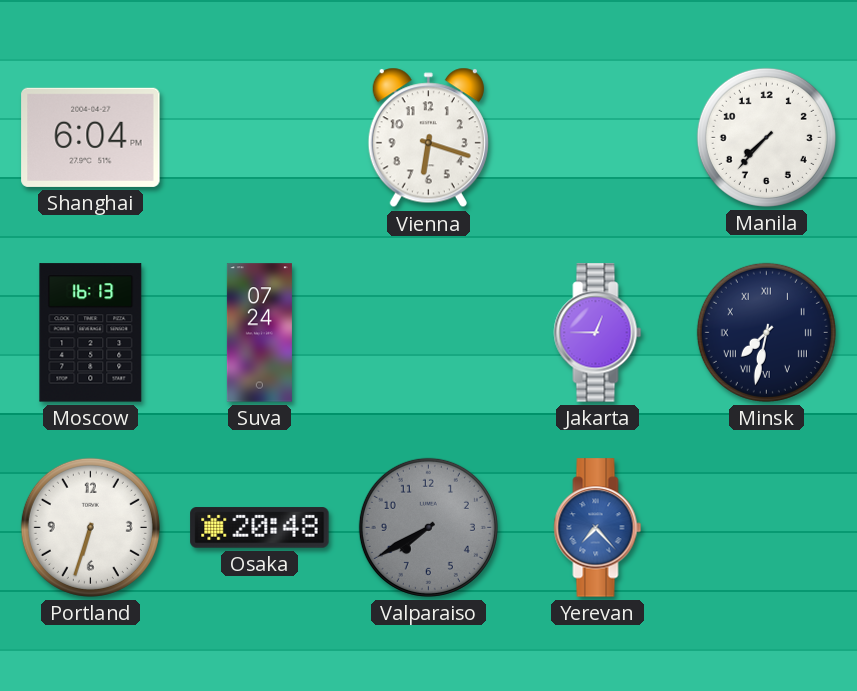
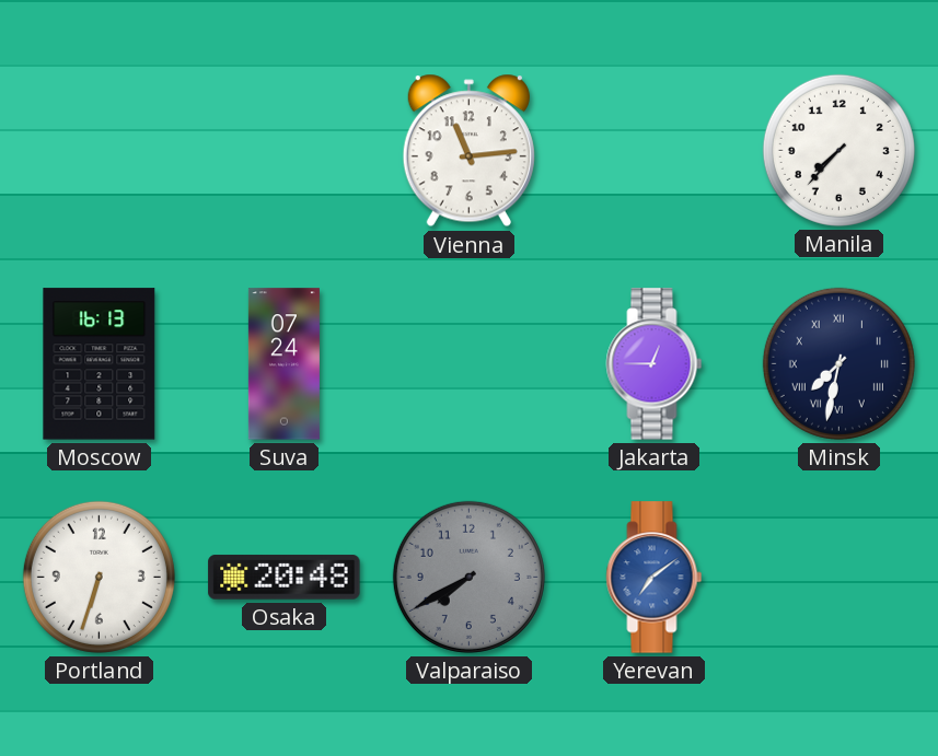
Shanghai: 6:04 -> none
Vienna: 6:18 -> 11:14
Yerevan: 7:23 -> 7:09
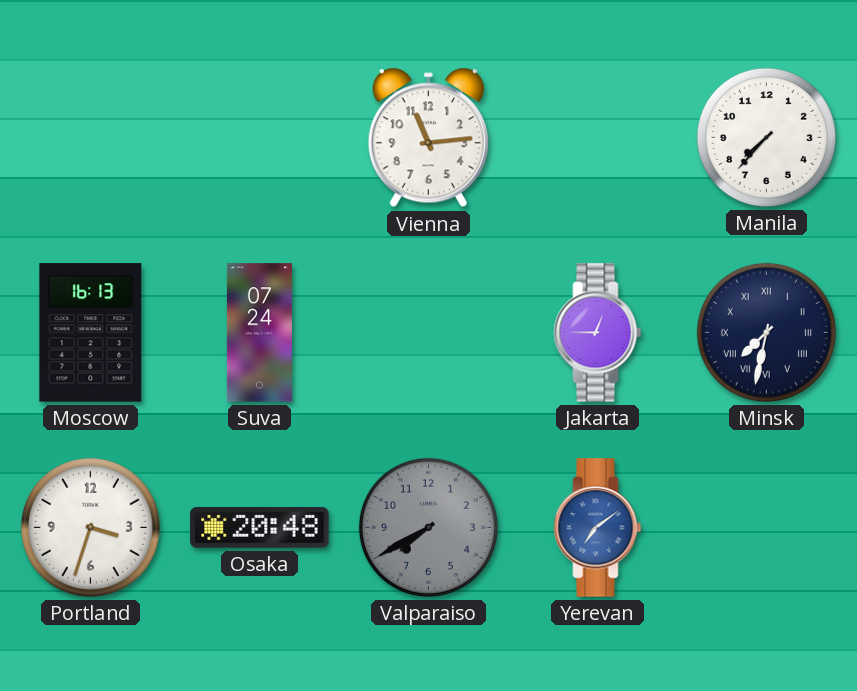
Portland: 6:33 -> 3:33
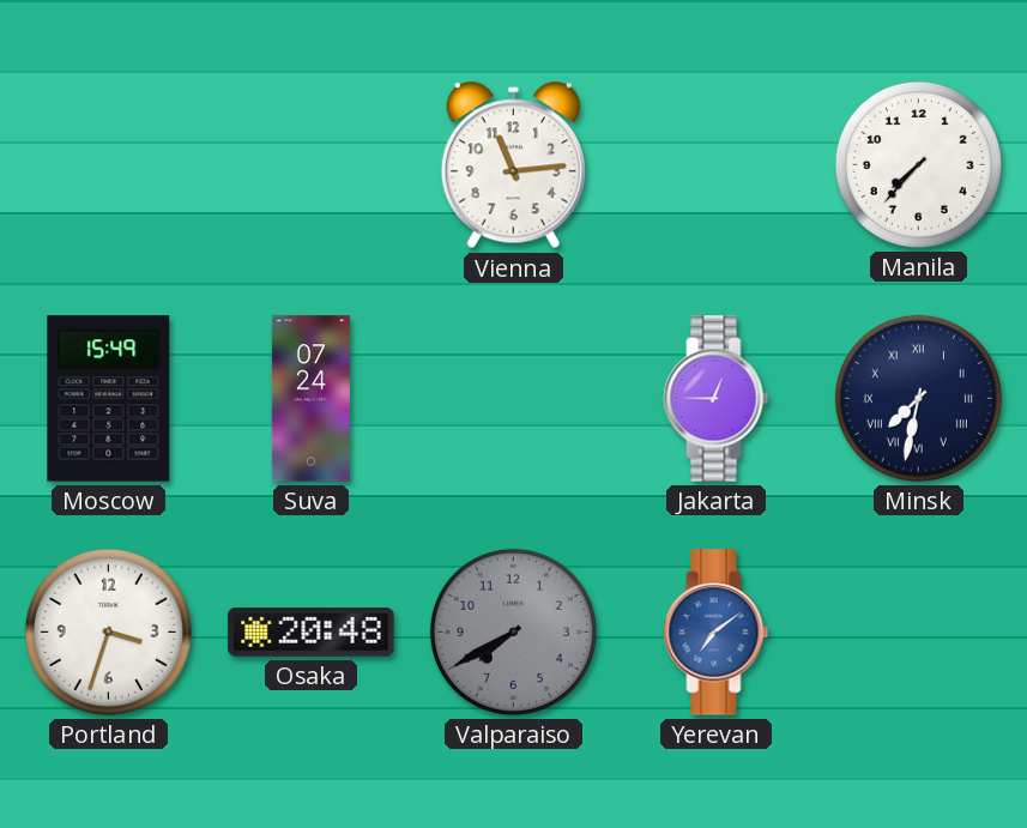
Moscow: 16:13 -> 15:49
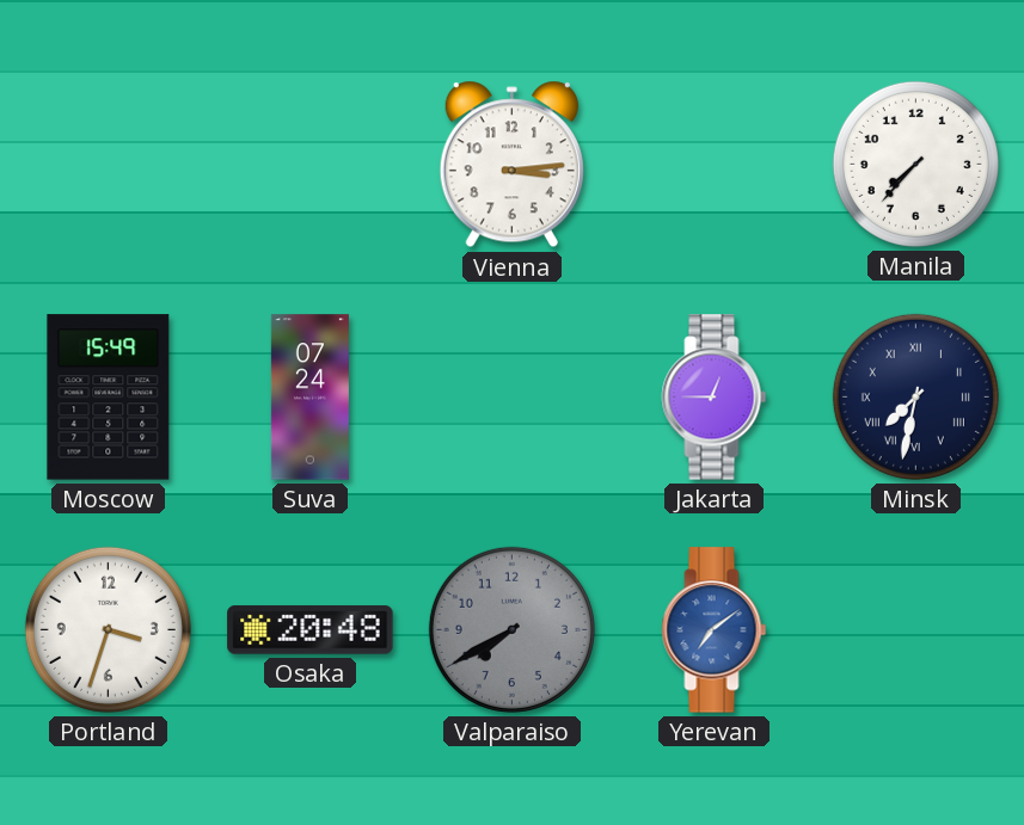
Vienna: 11:14 -> 3:14
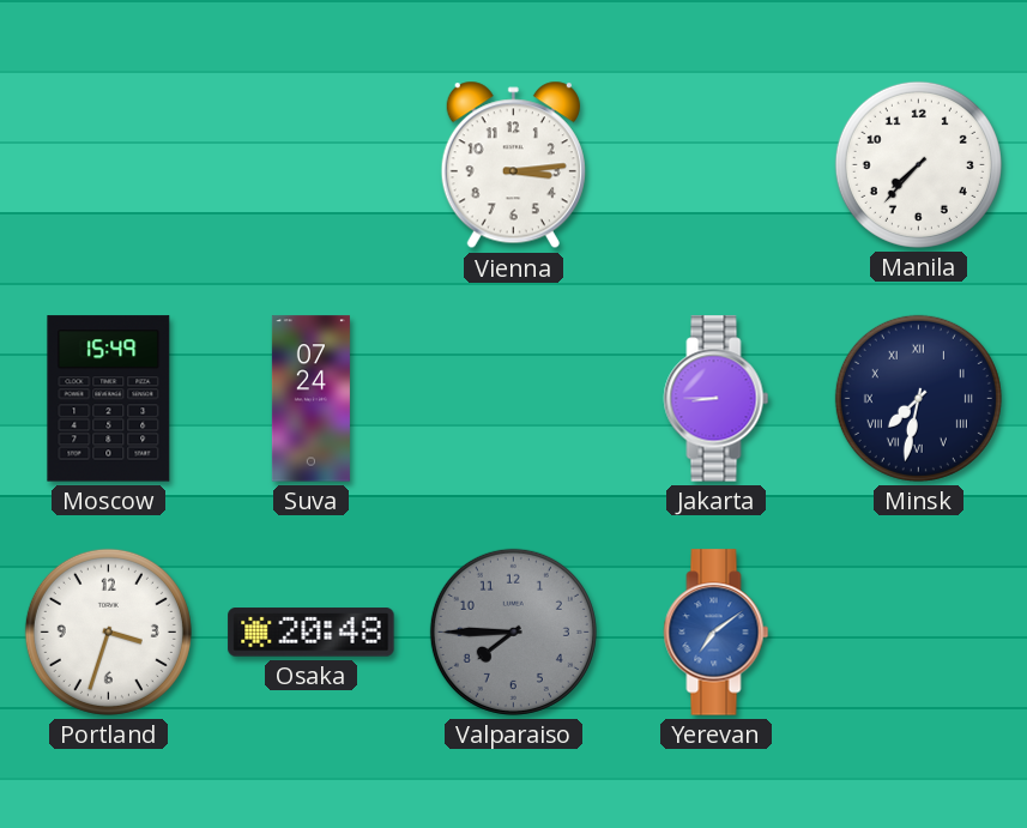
Jakarta: 12:45 -> 8:45
Valparaiso: 7:40 -> 7:45
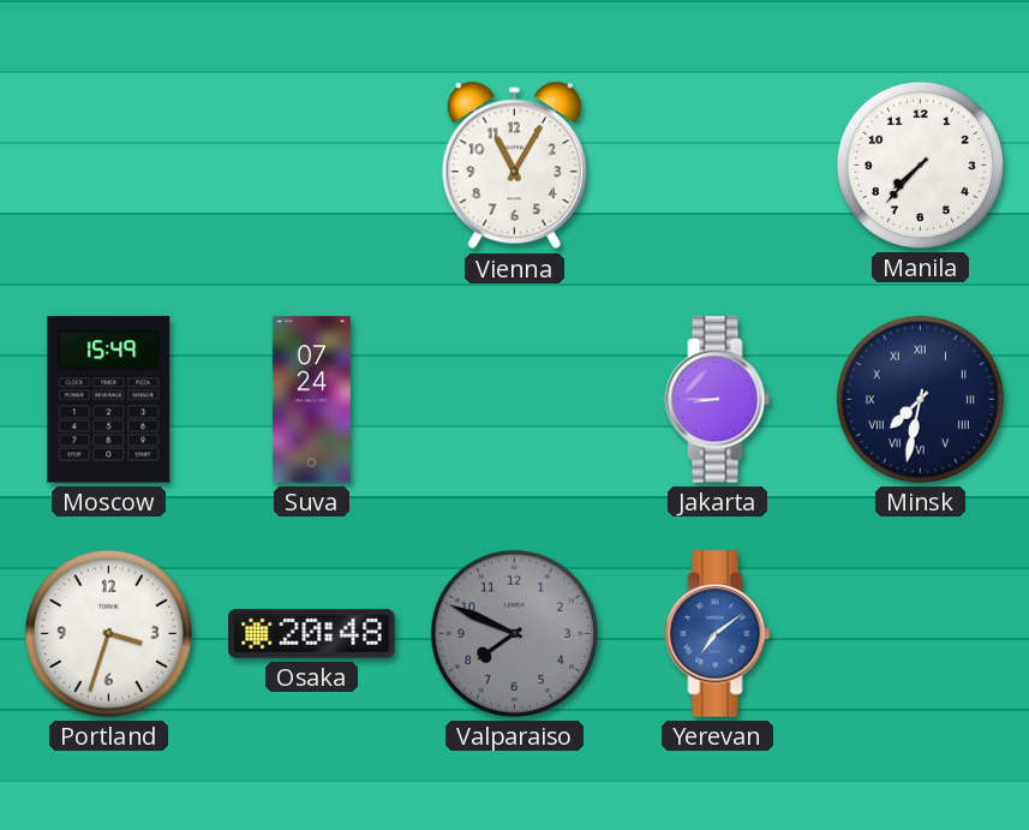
Vienna: 3:14 -> 11:05
Valparaiso: 7:45 -> 7:49
